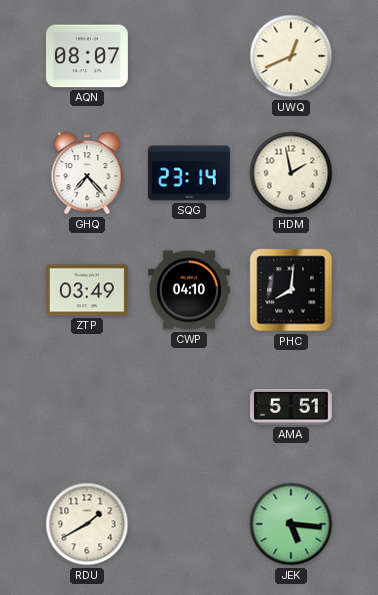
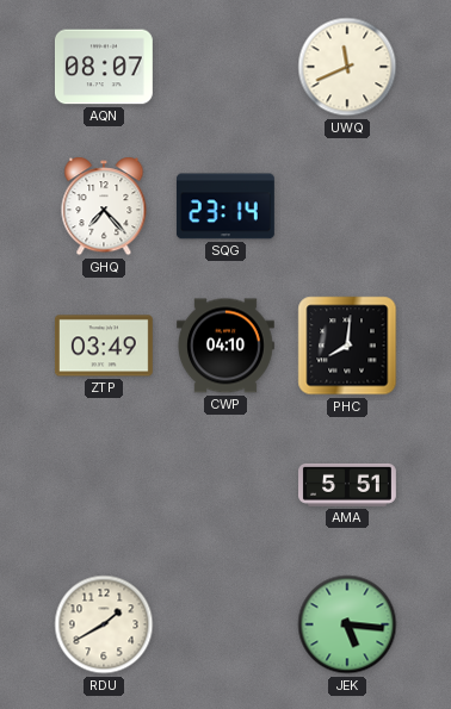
UWQ: 12:41 -> 11:41
HDM: 1:58 -> none
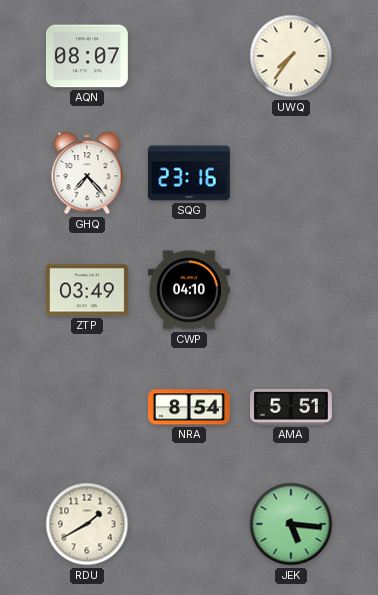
UWQ: 11:41 -> 7:36
SQG: 23:14 -> 23:16
PHC: 8:01 -> none
NRA: none -> 8:54
